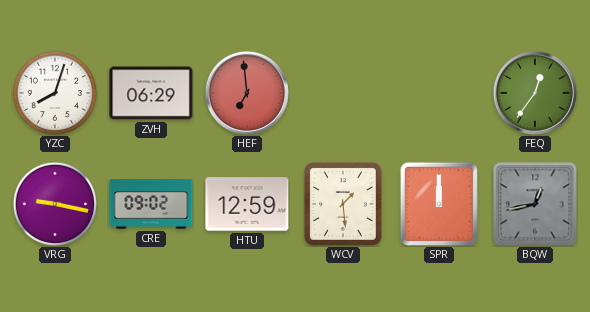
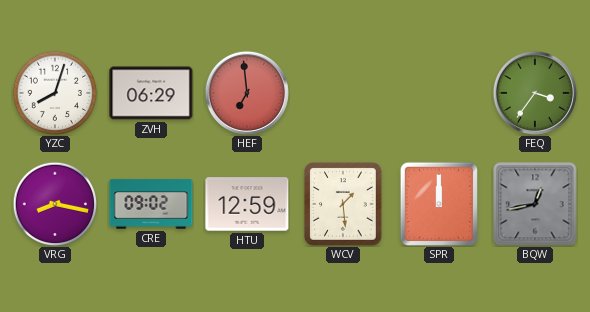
FEQ: 12:36 -> 3:36
VRG: 9:17 -> 8:17
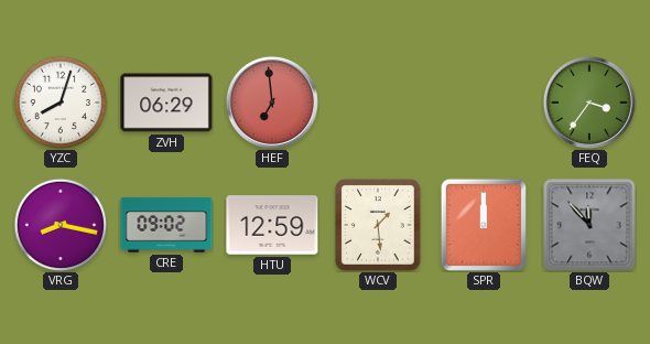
BQW: 12:43 -> 11:53
